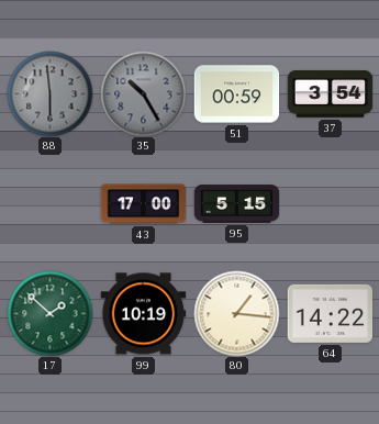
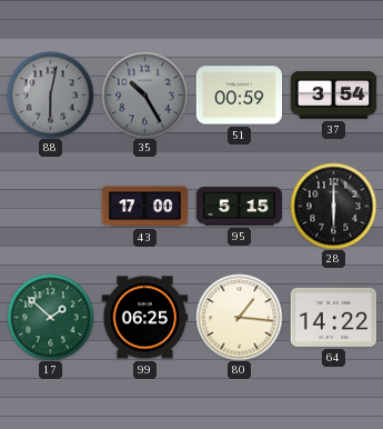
88: 5:59 -> 6:02
28: none -> 6:00
99: 10:19 -> 06:25
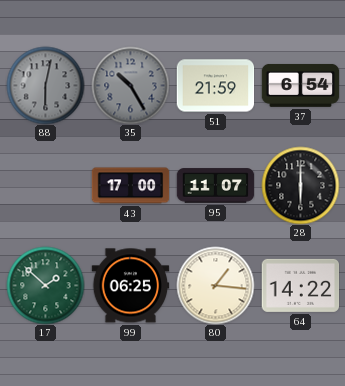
51: 00:59 -> 21:59
37: 3:54 -> 6:54
95: 5:15 -> 11:07
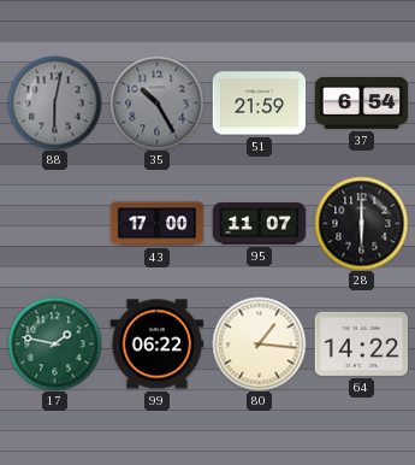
17: 1:52 -> 1:47
99: 06:25 -> 06:22
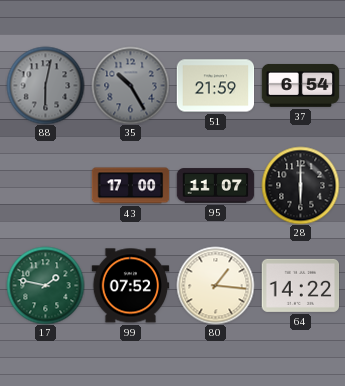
99: 06:22 -> 07:52
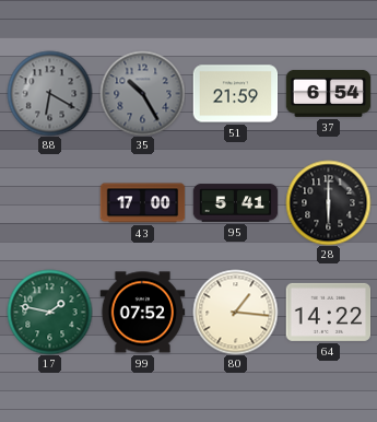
88: 6:02 -> 6:20
95: 11:07 -> 5:41
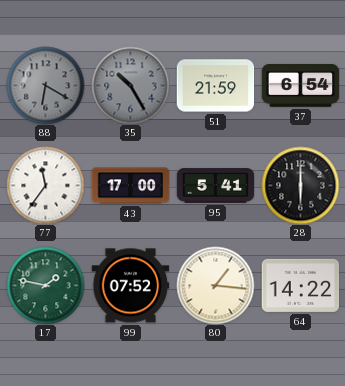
77: none -> 11:36
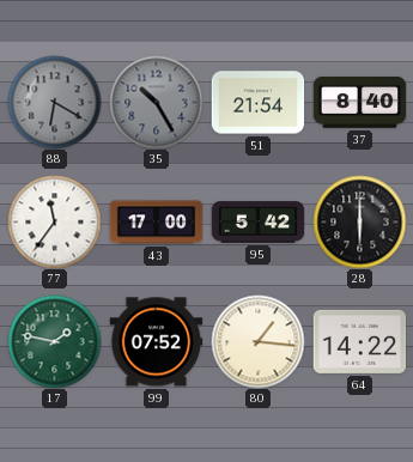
51: 21:59 -> 21:54
37: 6:54 -> 8:40
95: 5:41 -> 5:42
